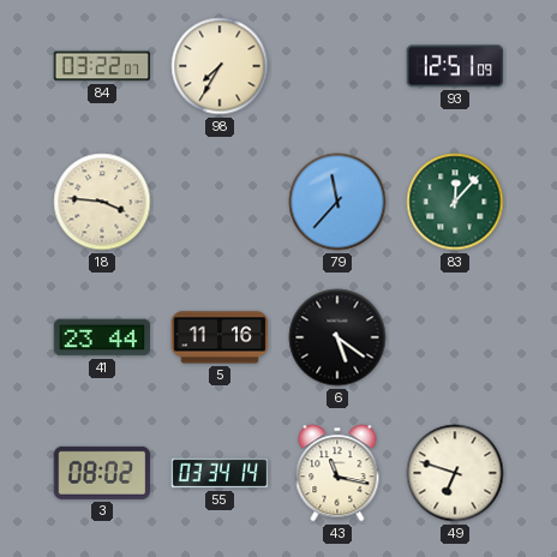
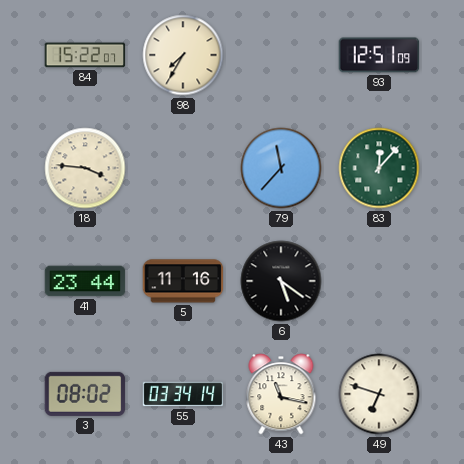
84: 03:22 -> 15:22
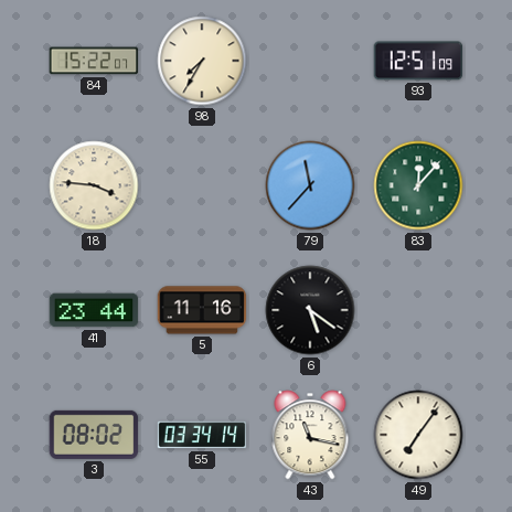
49: 6:48 -> 7:06
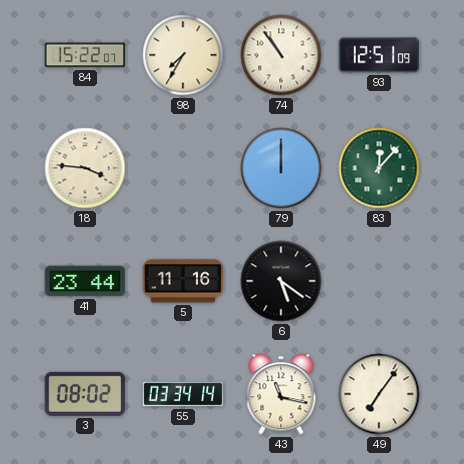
74: none -> 10:54
79: 11:37 -> 12:00
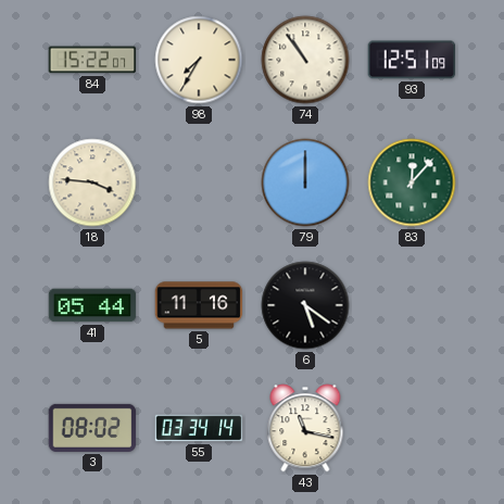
41: 23:44 -> 05:44
49: 7:06 -> none
